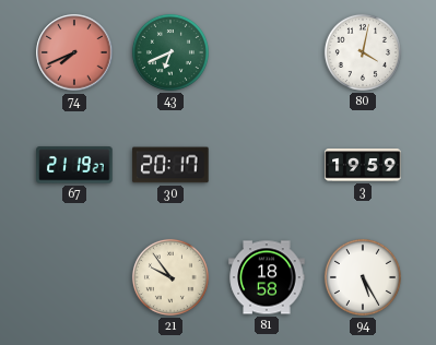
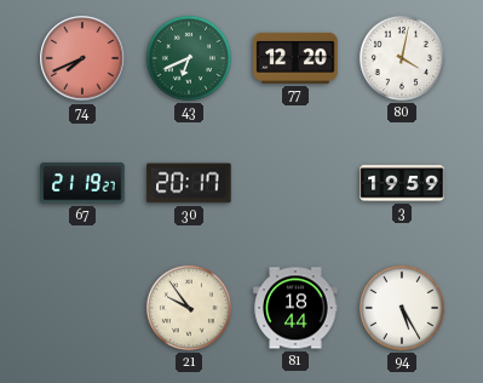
77: none -> 12:20
81: 18:58 -> 18:44
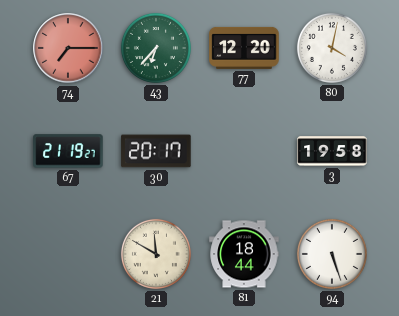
74: 7:41 -> 7:15
43: 6:41 -> 6:37
3: 19:59 -> 19:58
21: 9:54 -> 11:50
94: 5:25 -> 5:27
